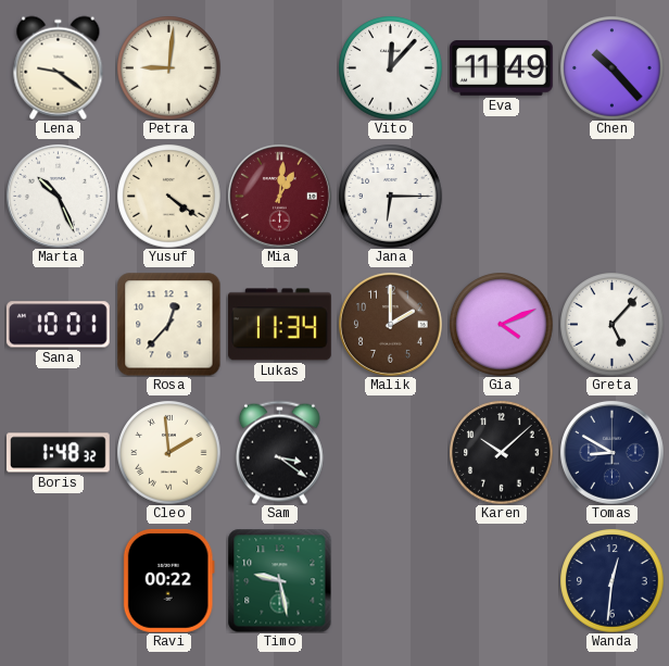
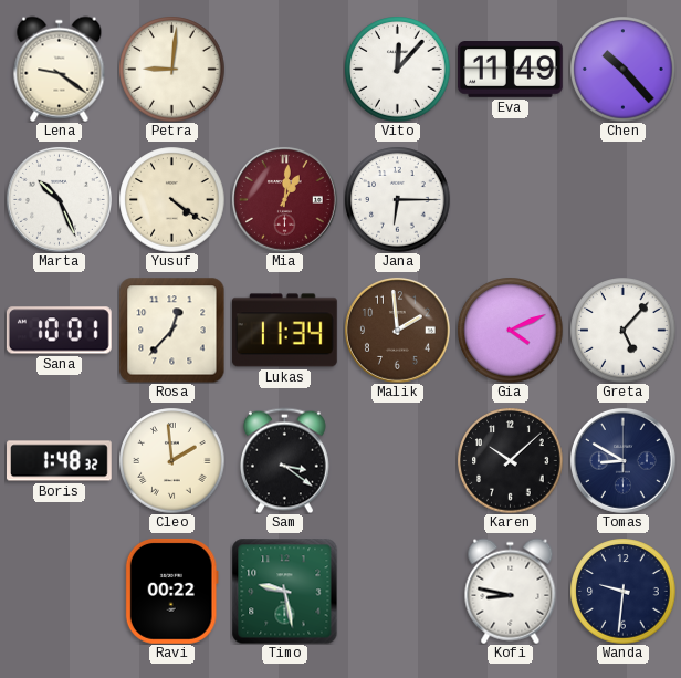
Malik: 2:00 -> 1:59
Kofi: none -> 8:47
Wanda: 12:31 -> 9:31
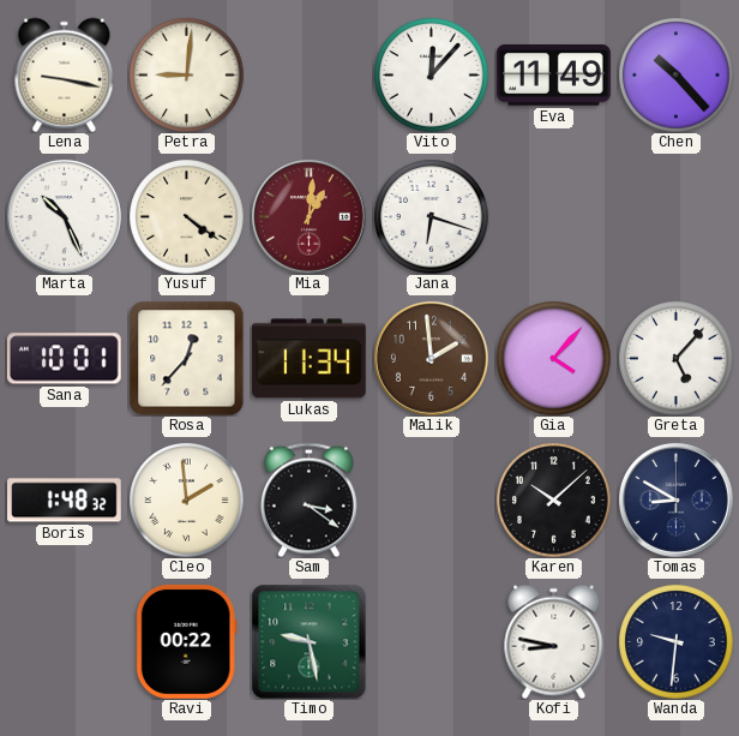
Lena: 9:21 -> 9:17
Jana: 6:15 -> 6:18
Gia: 4:11 -> 4:07
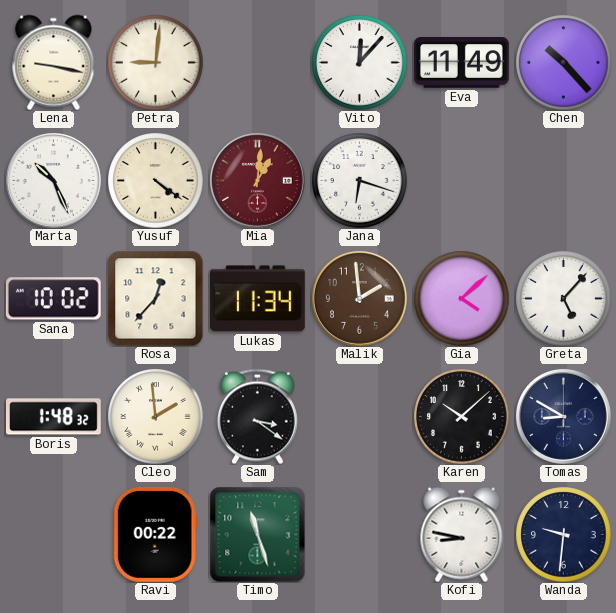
Sana: 10:01 -> 10:02
Gia: 4:07 -> 4:08
Timo: 9:28 -> 11:27
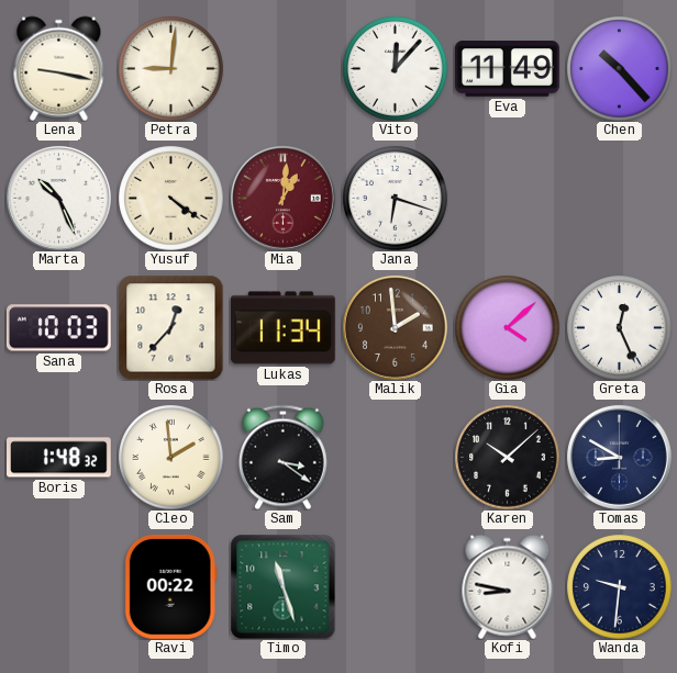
Sana: 10:02 -> 10:03
Greta: 5:07 -> 12:26
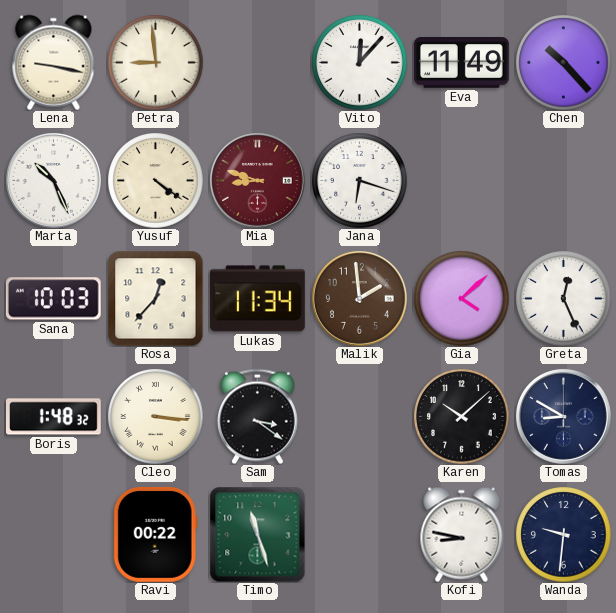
Petra: 9:01 -> 8:59
Mia: 1:01 -> 8:48
Cleo: 1:59 -> 3:16
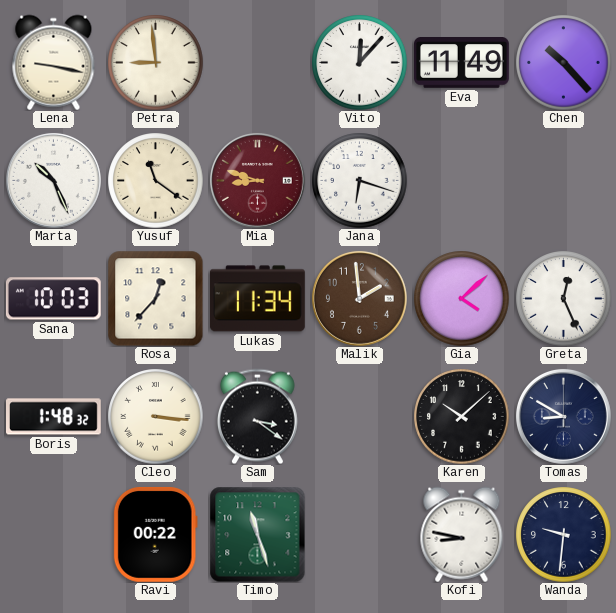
Yusuf: 4:21 -> 11:21
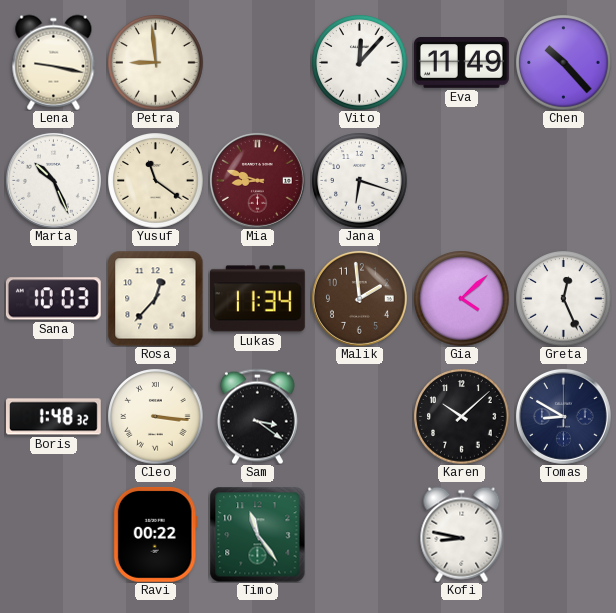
Timo: 11:27 -> 11:24
Wanda: 9:31 -> none
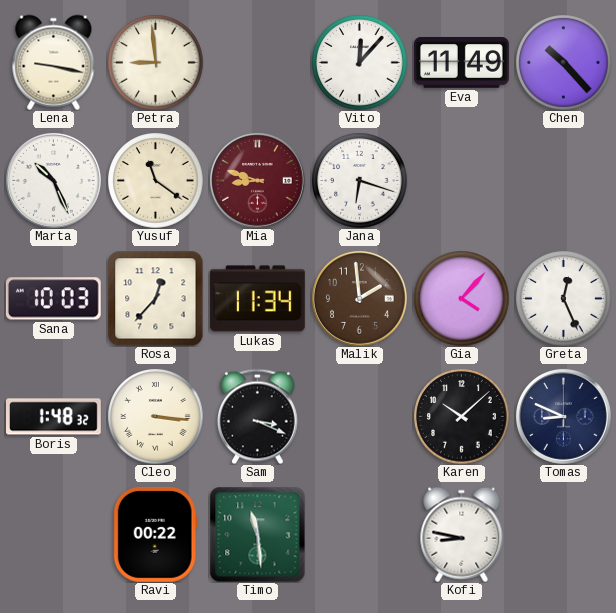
Gia: 4:08 -> 4:07
Sam: 3:21 -> 3:19
Tomas: 8:50 -> 8:49
Timo: 11:24 -> 11:29
